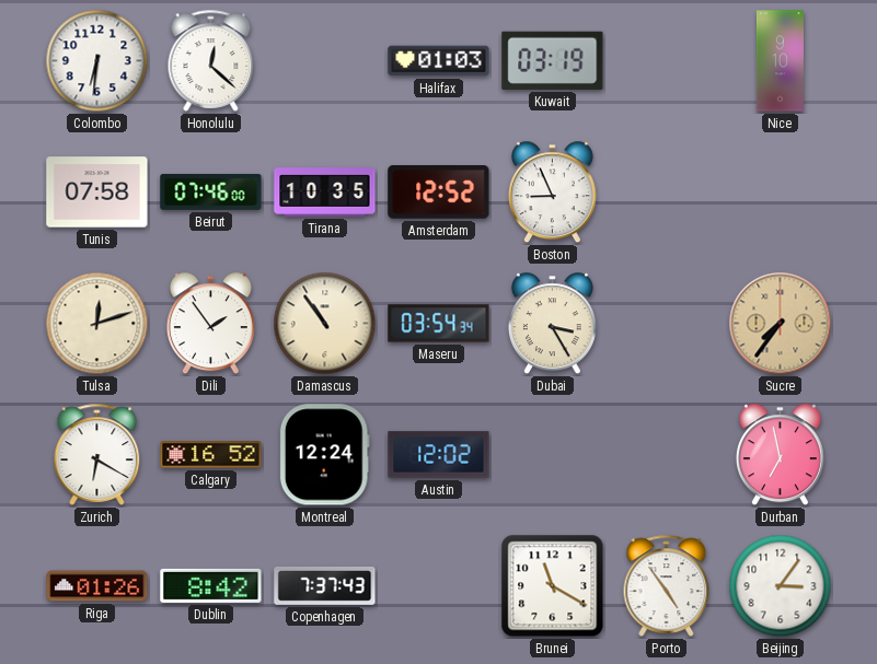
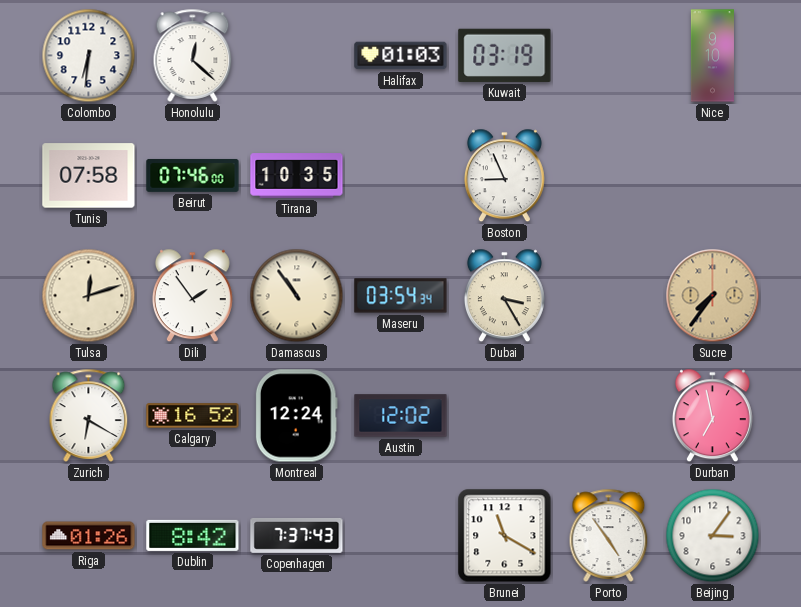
Amsterdam: 12:52 -> none
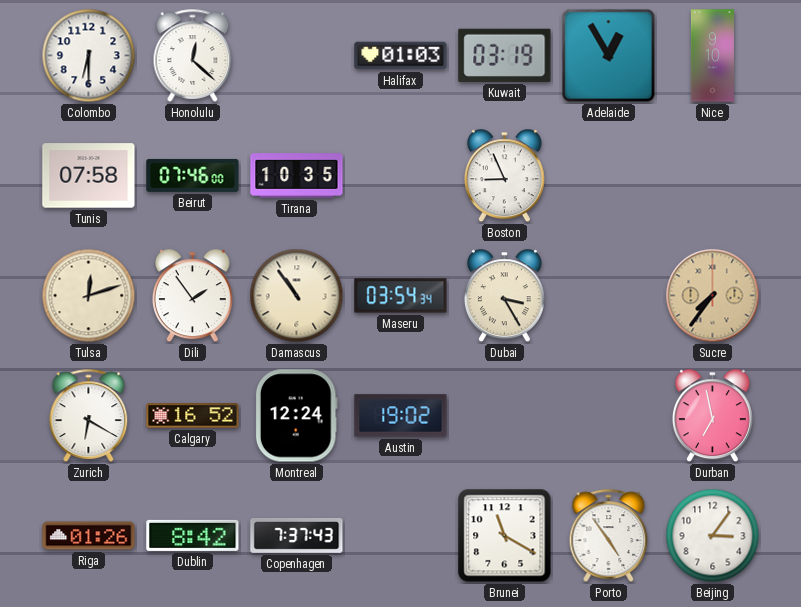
Colombo: 6:31 -> 6:30
Adelaide: none -> 12:55
Austin: 12:02 -> 19:02
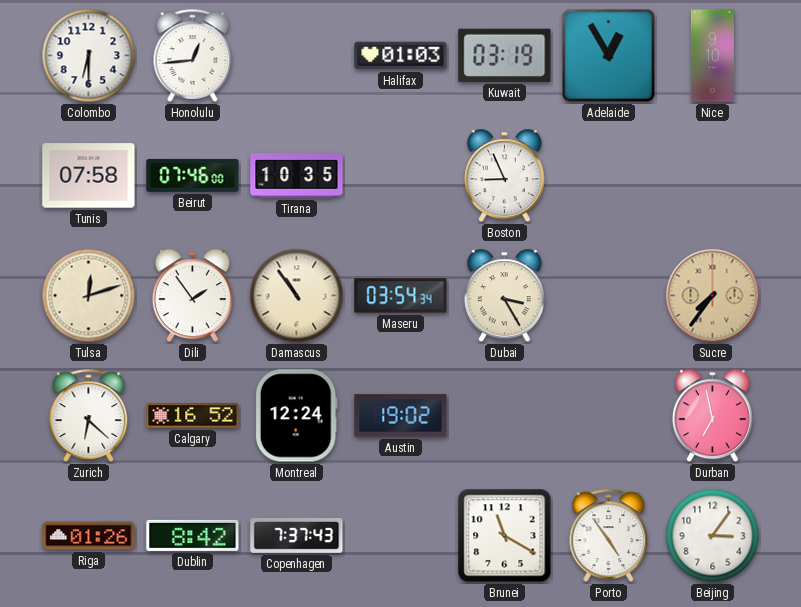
Honolulu: 12:22 -> 12:44
Zurich: 6:20 -> 6:22
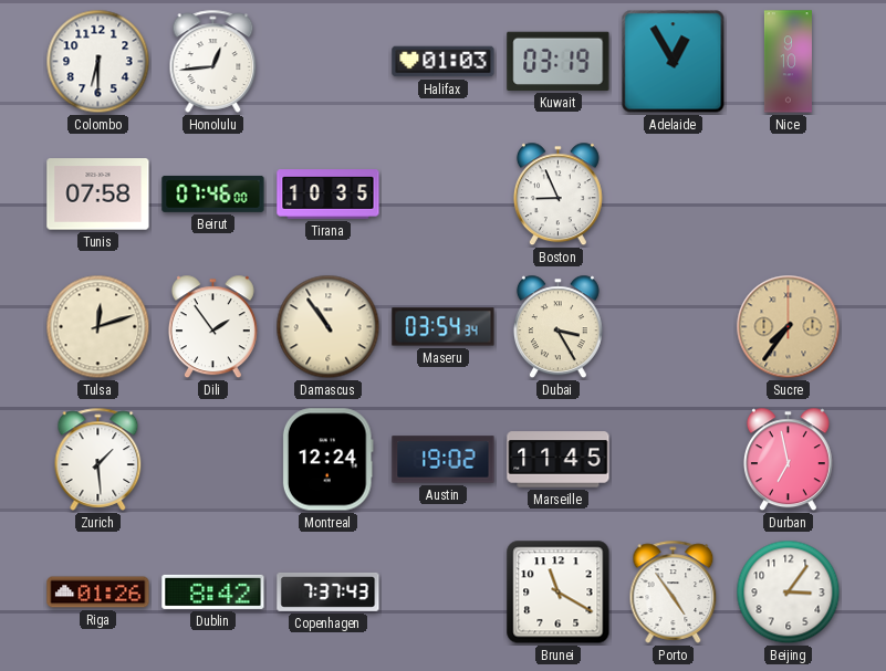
Zurich: 6:22 -> 1:29
Calgary: 16:52 -> none
Marseille: none -> 11:45
